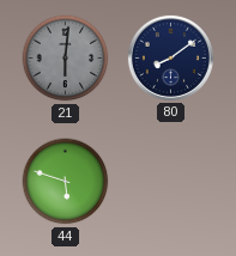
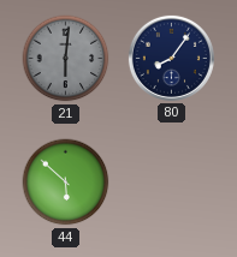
80: 8:09 -> 8:06
44: 5:48 -> 5:52
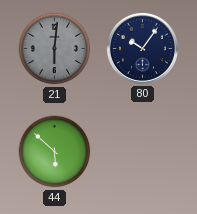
80: 8:06 -> 10:06
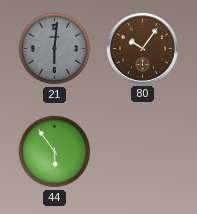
80 dial: navy -> brown
44: 5:52 -> 5:54
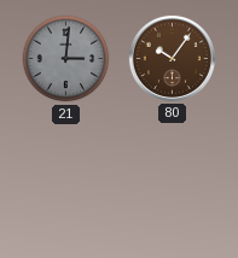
21: 6:01 -> 3:01
44: 5:54 -> none
